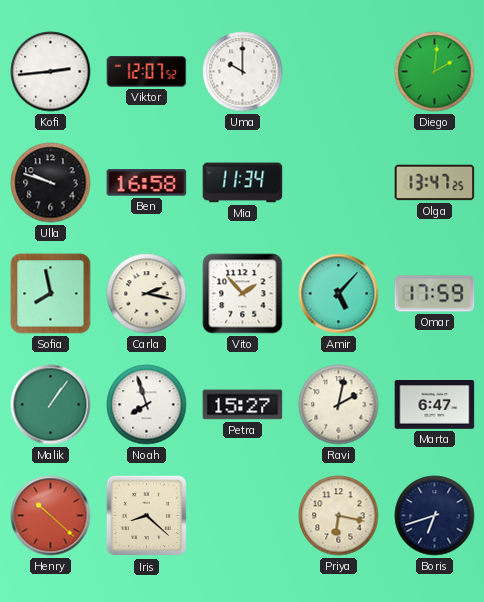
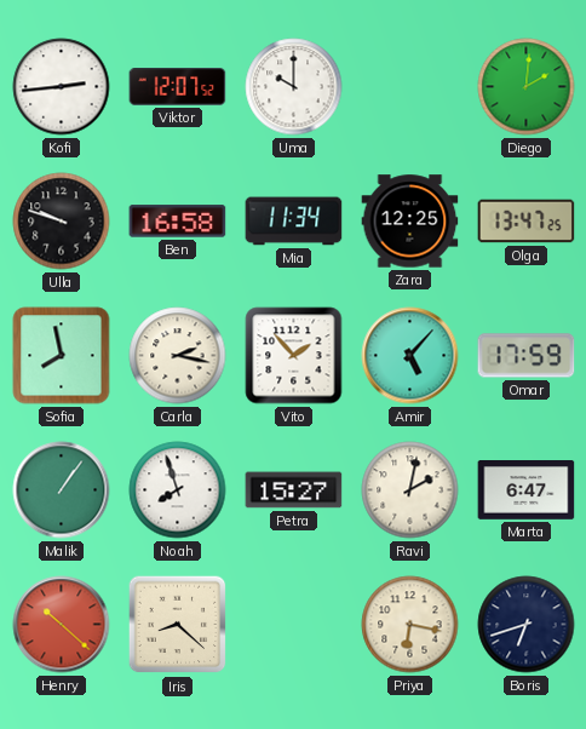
Zara: none -> 12:25
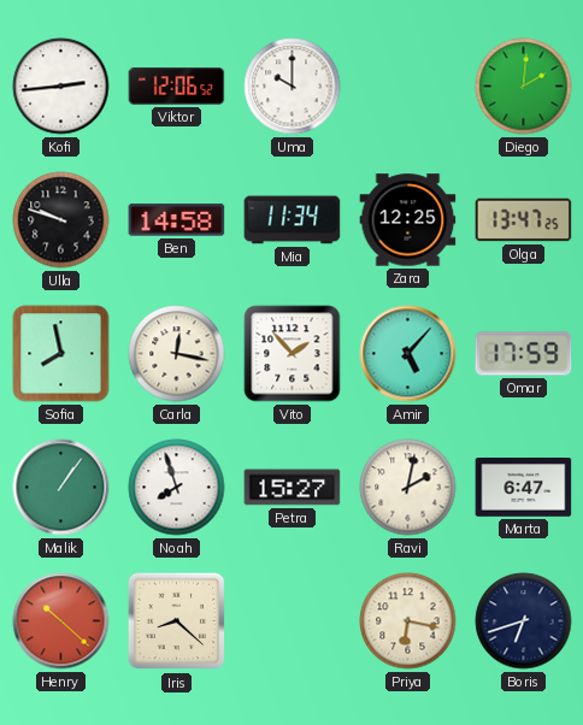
Viktor: 12:07 -> 12:06
Ben: 16:58 -> 14:58
Carla: 2:17 -> 12:17
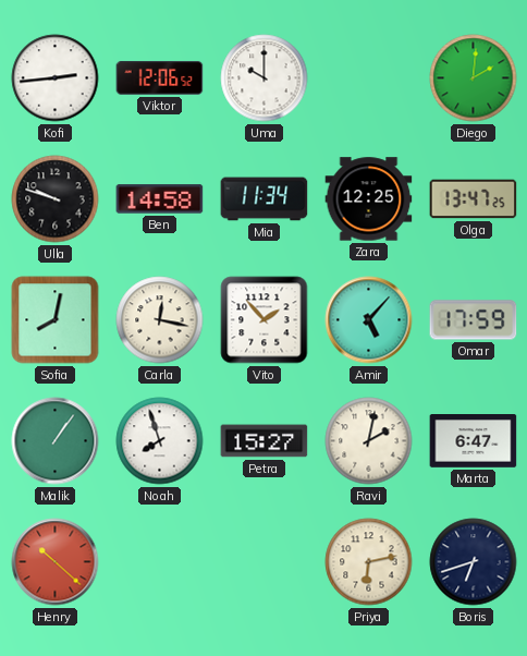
Sofia: 7:58 -> 8:02
Iris: 8:22 -> none
Priya: 6:17 -> 6:13
